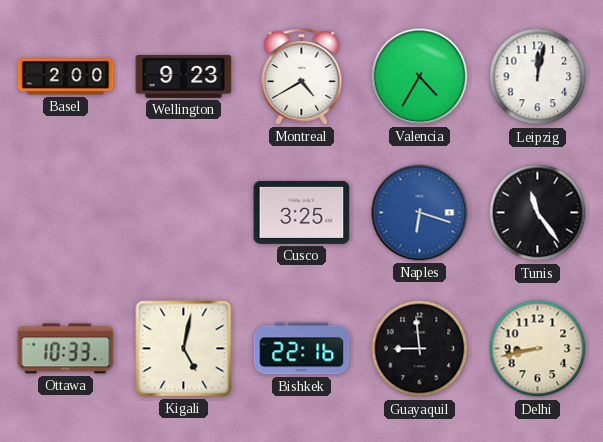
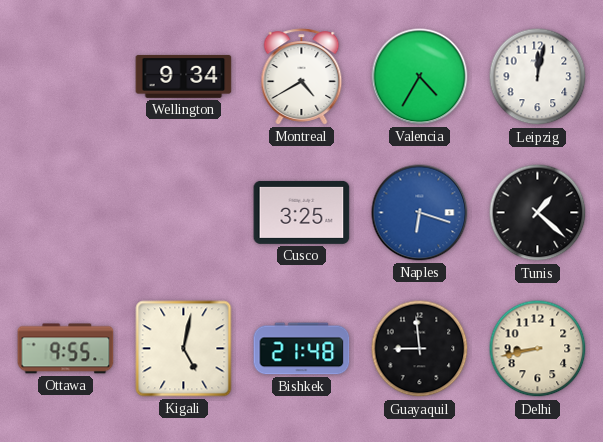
Basel: 2:00 -> none
Wellington: 9:23 -> 9:34
Tunis: 11:24 -> 1:22
Ottawa: 10:33 -> 9:55
Bishkek: 22:16 -> 21:48
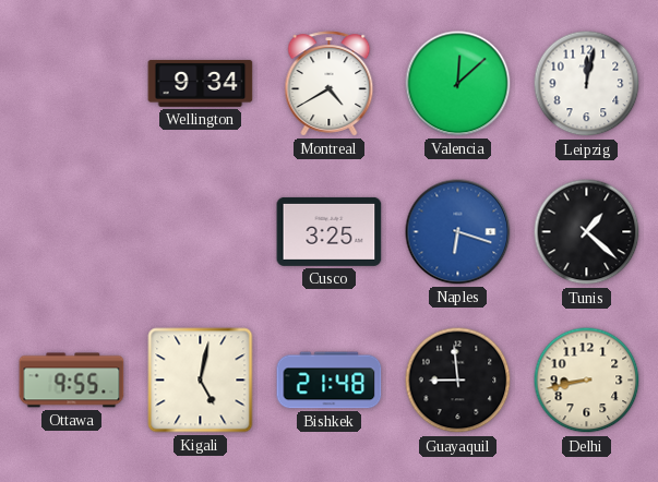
Valencia: 4:35 -> 12:08
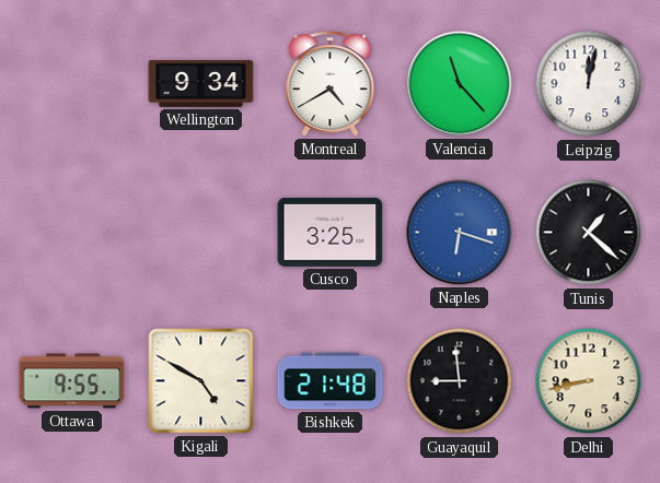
Valencia: 12:08 -> 11:23
Kigali: 5:02 -> 4:50
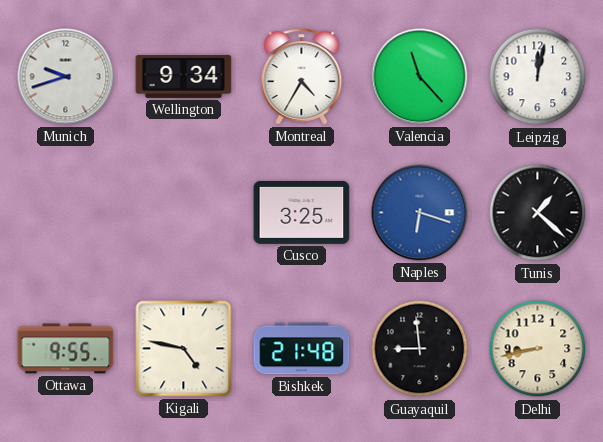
Munich: none -> 9:42
Montreal: 4:40 -> 4:35
Kigali: 4:50 -> 4:47
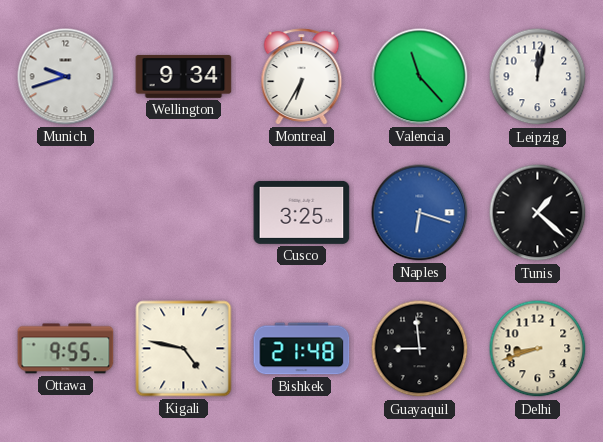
Montreal: 4:35 -> 6:35
Delhi: 8:43 -> 8:42
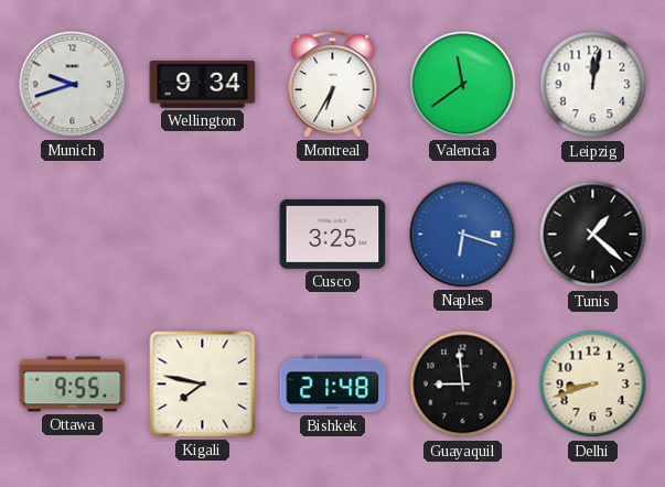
Valencia: 11:23 -> 11:39
Kigali: 4:47 -> 7:47
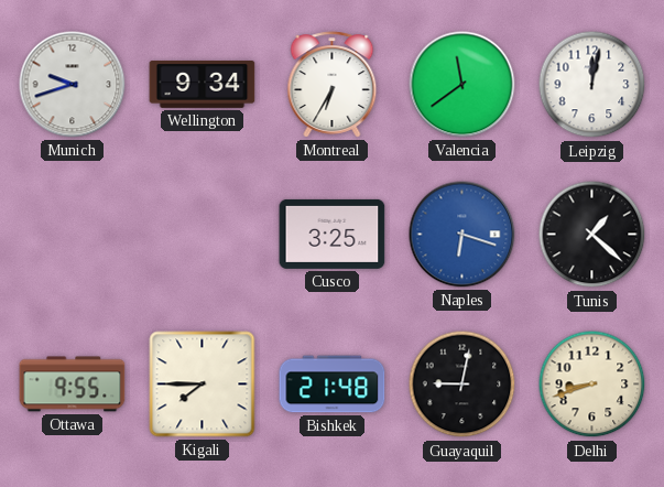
Kigali: 7:47 -> 7:45
Guayaquil: 8:59 -> 9:02
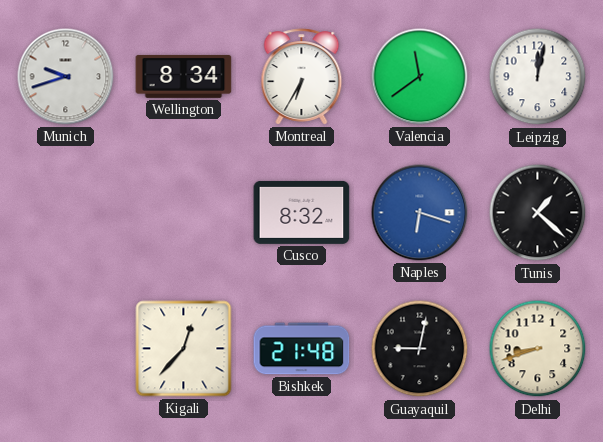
Wellington: 9:34 -> 8:34
Cusco: 3:25 -> 8:32
Ottawa: 9:55 -> none
Kigali: 7:45 -> 12:37
